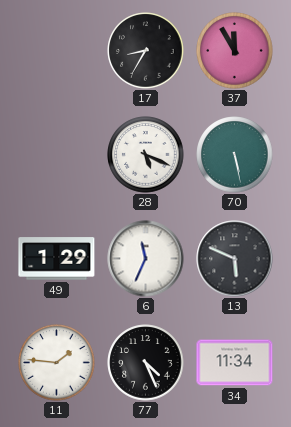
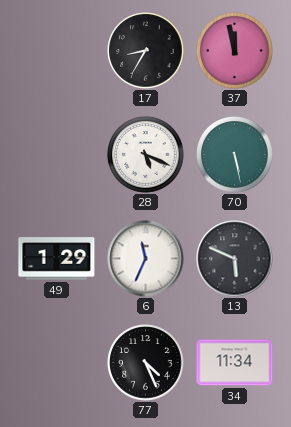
37: 11:55 -> 11:58
11: 1:46 -> none
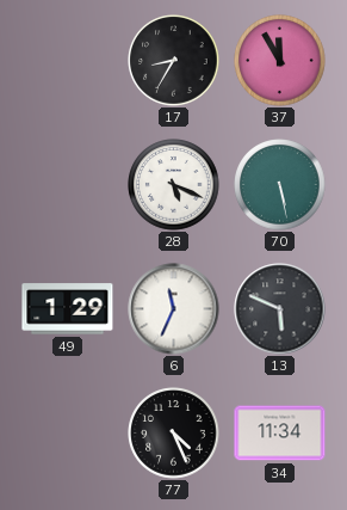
37: 11:58 -> 11:55
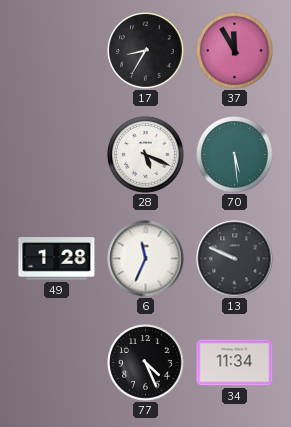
70: 5:28 -> 5:29
49: 1:29 -> 1:28
13: 5:49 -> 9:49
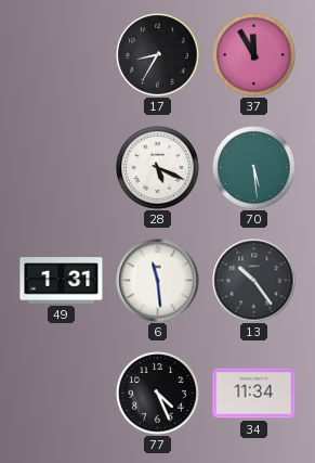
49: 1:28 -> 1:31
6: 11:34 -> 11:29
13: 9:49 -> 10:24
